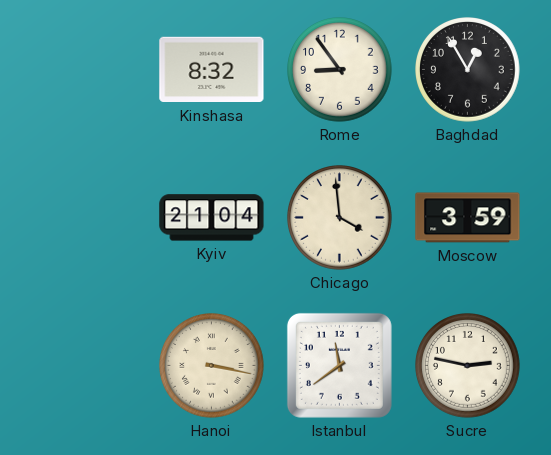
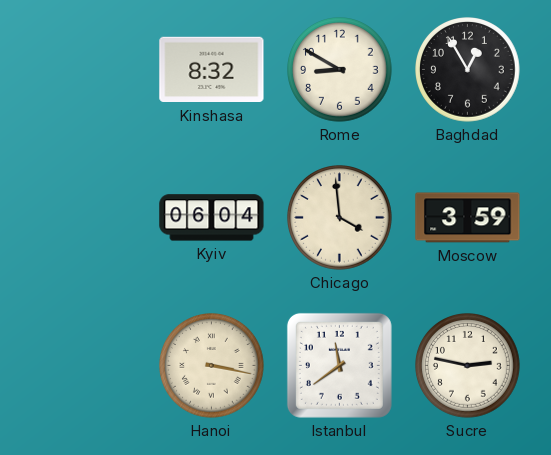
Rome: 8:54 -> 8:50
Kyiv: 21:04 -> 06:04
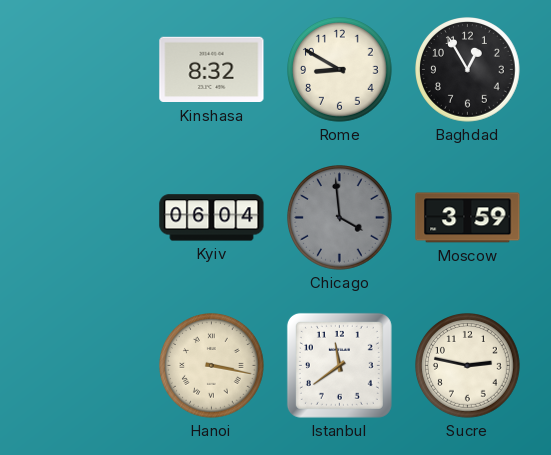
Chicago dial: cream -> grey
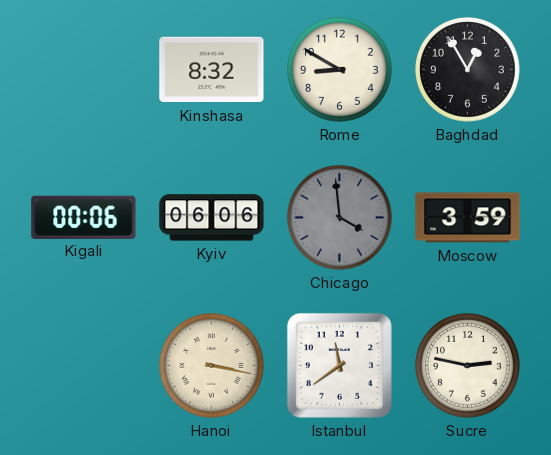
Kigali: none -> 00:06
Kyiv: 06:04 -> 06:06
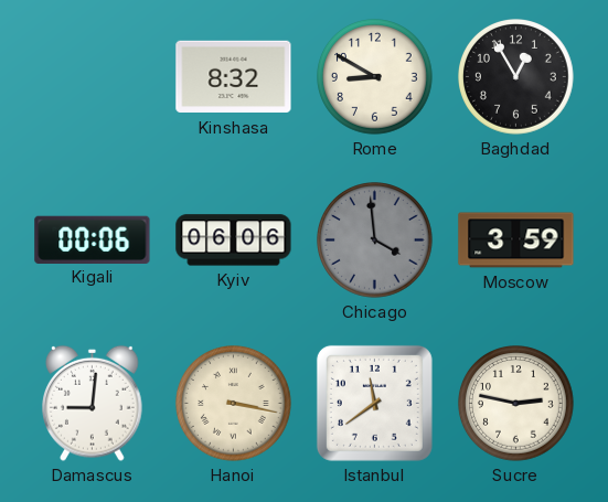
Damascus: none -> 9:01
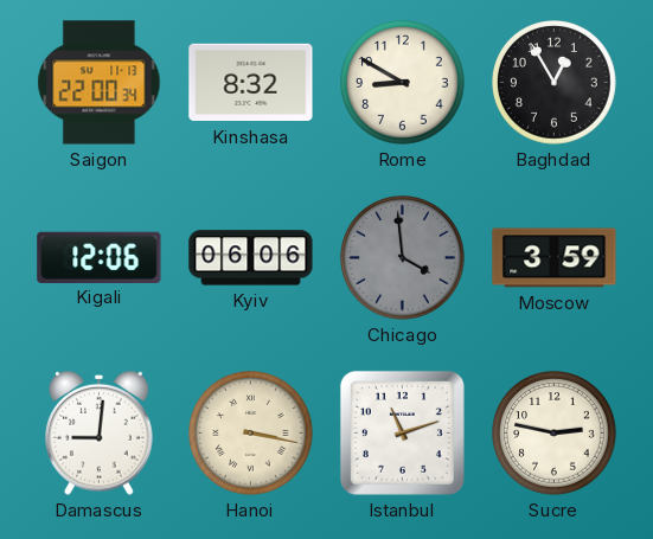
Saigon: none -> 22:00
Kigali: 00:06 -> 12:06
Istanbul: 11:39 -> 11:12
